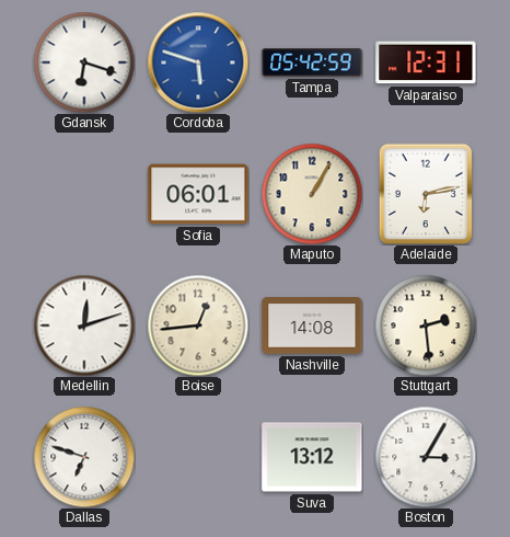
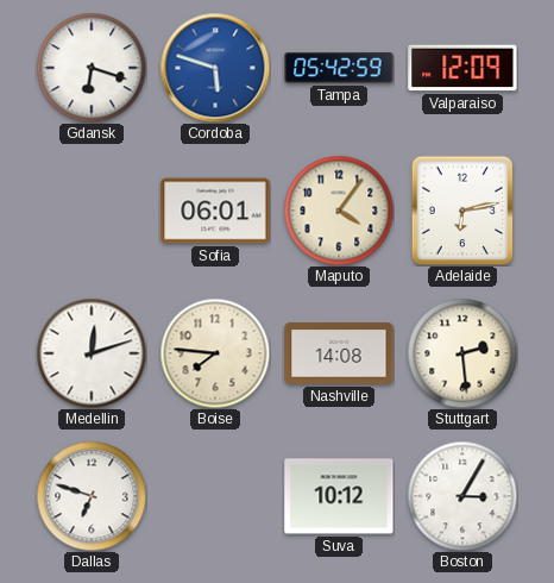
Valparaiso: 12:31 -> 12:09
Maputo: 1:05 -> 4:06
Boise: 12:44 -> 7:46
Suva: 13:12 -> 10:12
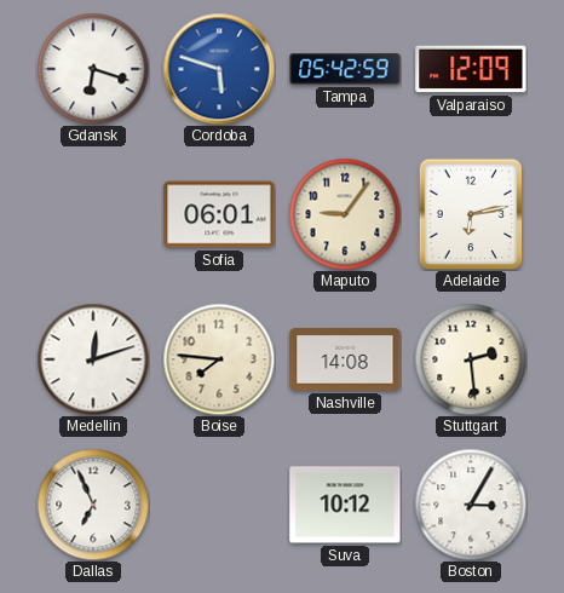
Maputo: 4:06 -> 9:06
Dallas: 6:48 -> 6:56
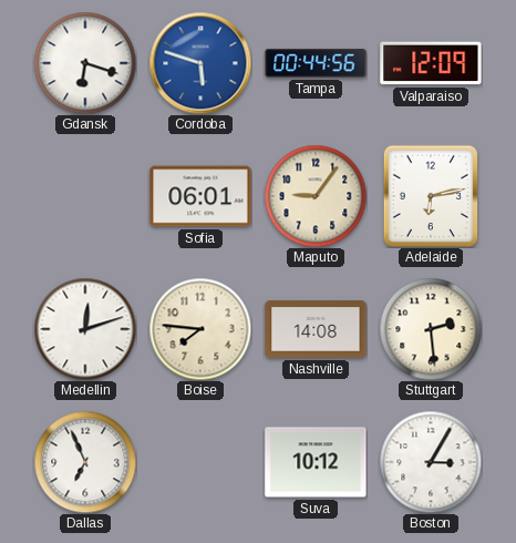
Tampa: 05:42 -> 00:44
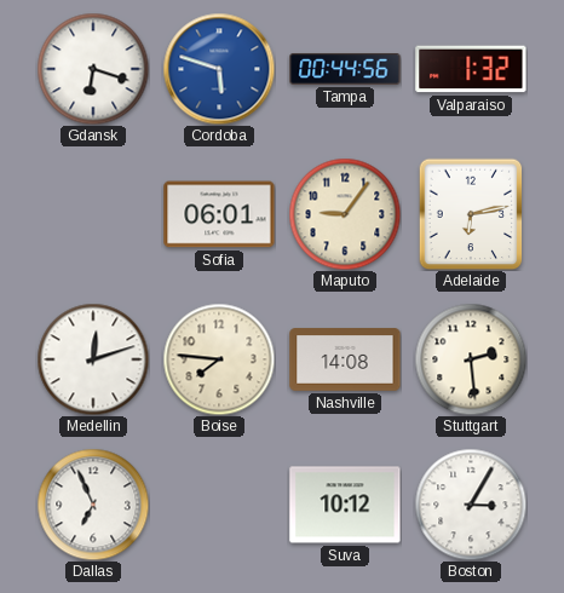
Valparaiso: 12:09 -> 1:32
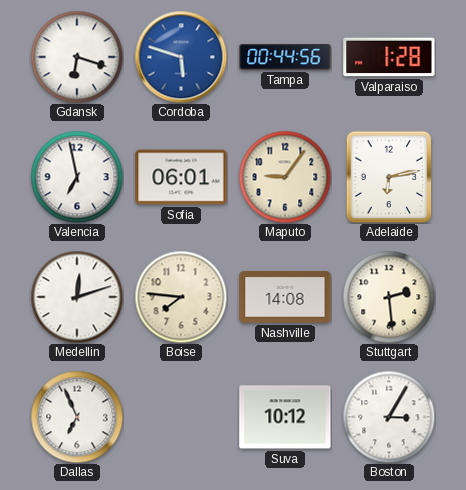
Valparaiso: 1:32 -> 1:28
Valencia: none -> 6:58
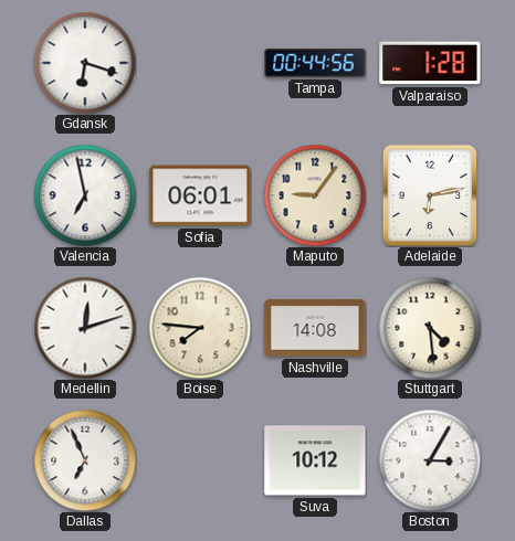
Cordoba: 5:48 -> none
Stuttgart: 2:29 -> 4:29
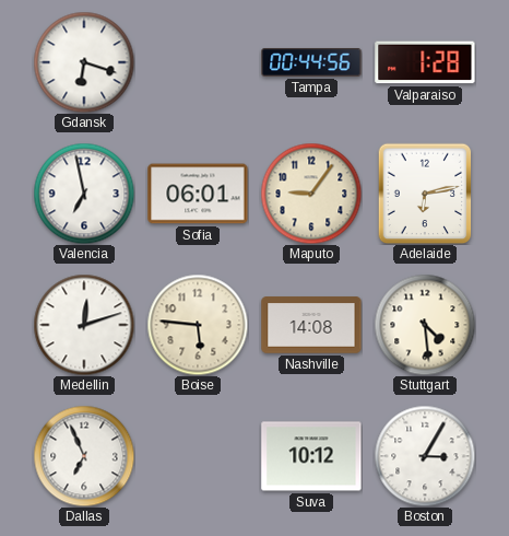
Boise: 7:46 -> 5:46
